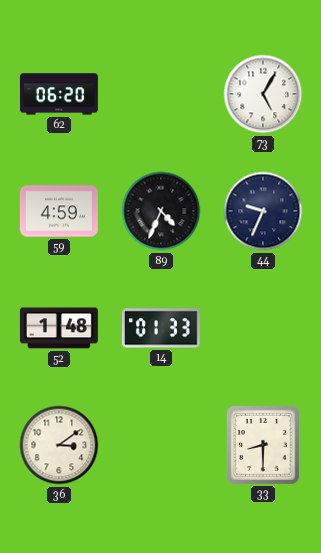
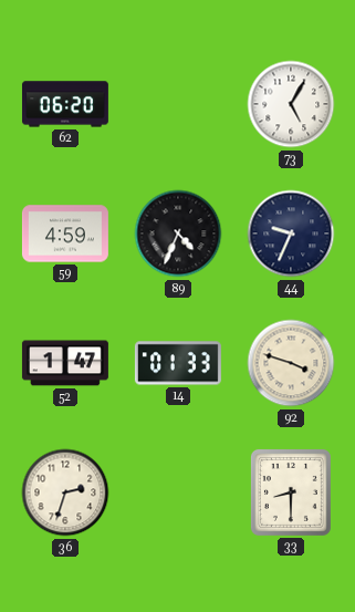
52: 1:48 -> 1:47
92: none -> 3:48
36: 3:09 -> 2:33
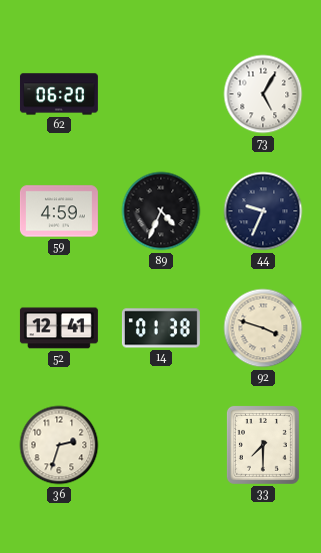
52: 1:47 -> 12:41
14: 01:33 -> 01:38
33: 8:30 -> 7:30
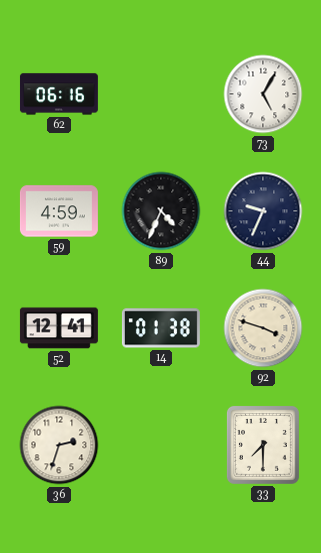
62: 06:20 -> 06:16
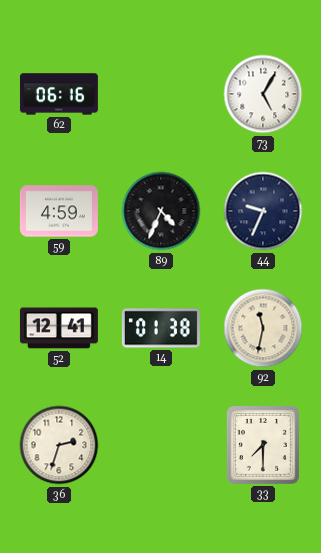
92: 3:48 -> 11:32
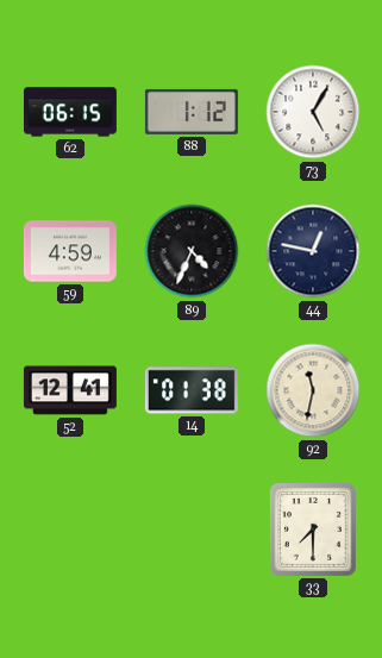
62: 06:16 -> 06:15
88: none -> 1:12
44: 9:34 -> 12:47
36: 2:33 -> none
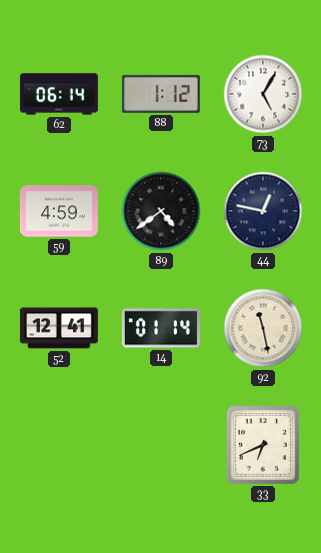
62: 06:15 -> 06:14
89: 4:34 -> 4:39
14: 01:38 -> 01:14
92: 11:32 -> 11:28
33: 7:30 -> 6:41
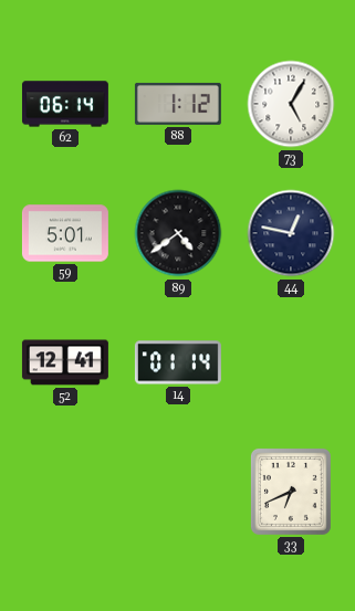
59: 4:59 -> 5:01
92: 11:28 -> none
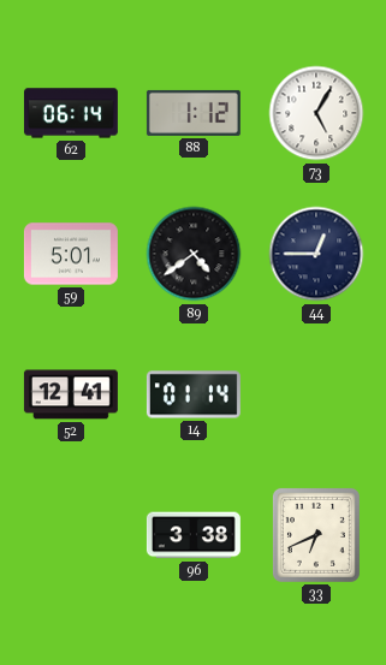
44: 12:47 -> 12:45
96: none -> 3:38
